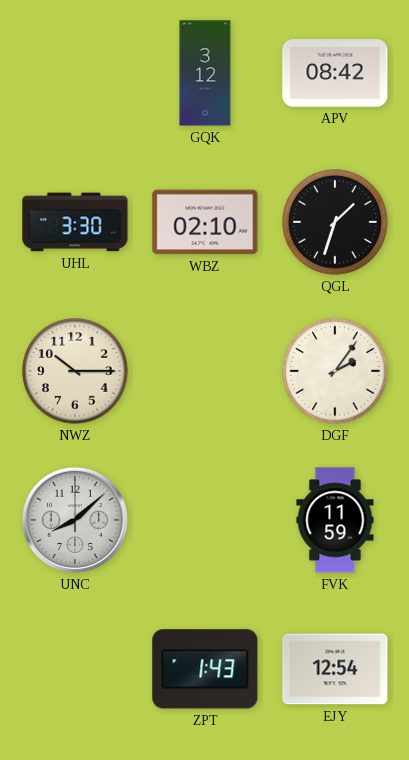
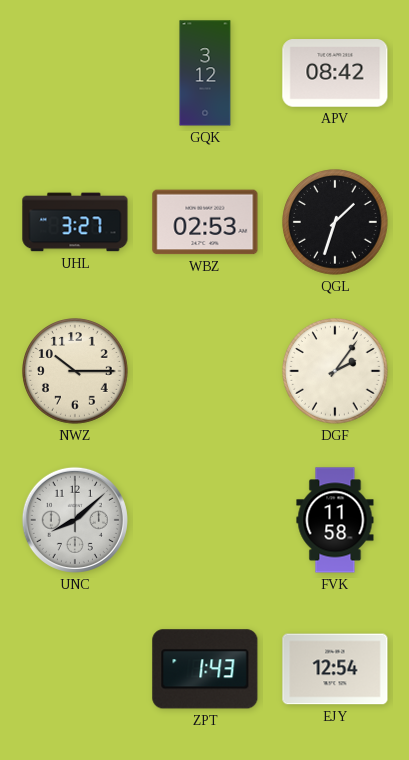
UHL: 3:30 -> 3:27
WBZ: 02:10 -> 02:53
FVK: 11:59 -> 11:58
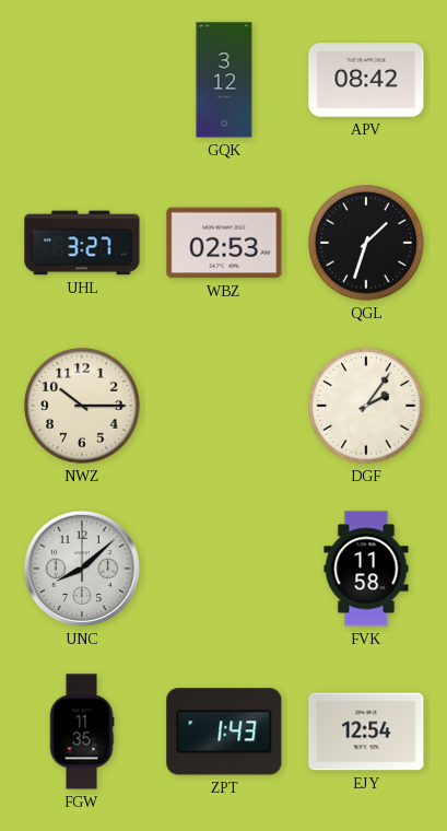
FGW: none -> 11:35
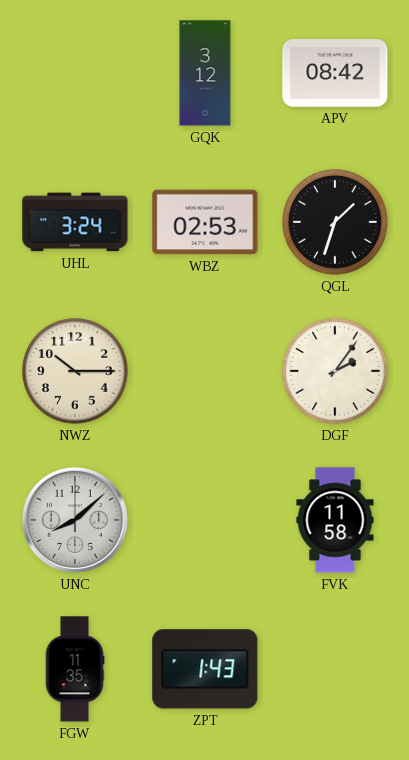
UHL: 3:27 -> 3:24
EJY: 12:54 -> none
